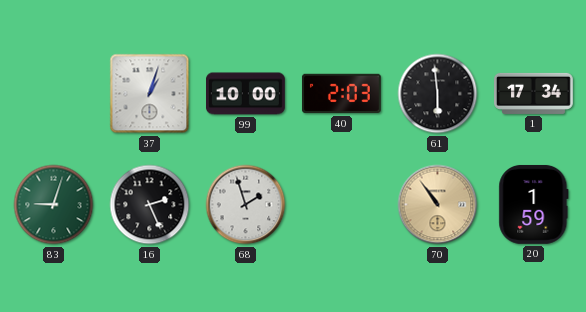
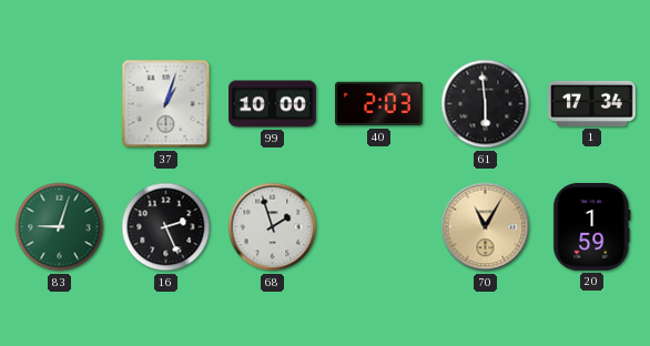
70: 10:54 -> 11:05
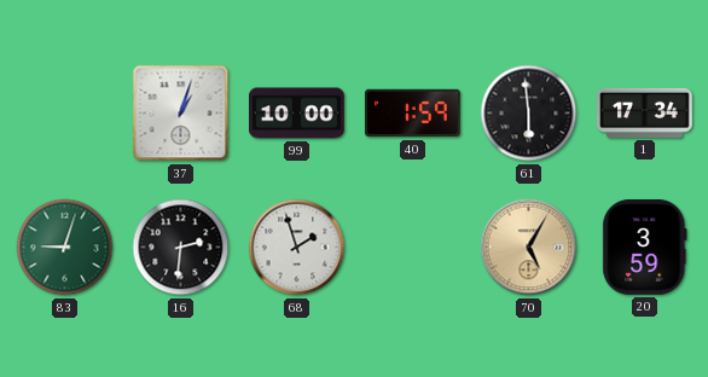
40: 2:03 -> 1:59
16: 2:26 -> 2:31
70: 11:05 -> 5:05
20: 1:59 -> 3:59
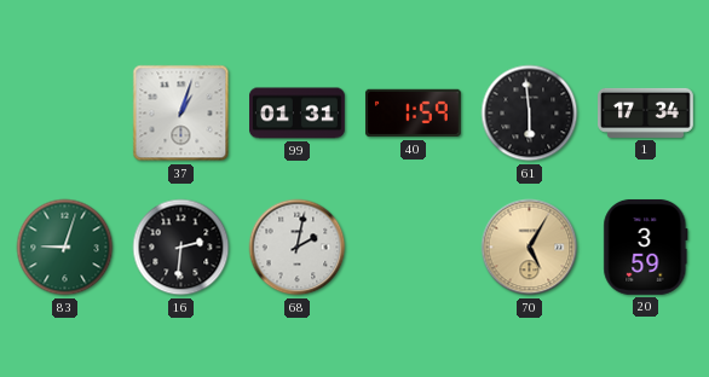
99: 10:00 -> 01:31
68: 1:57 -> 2:02
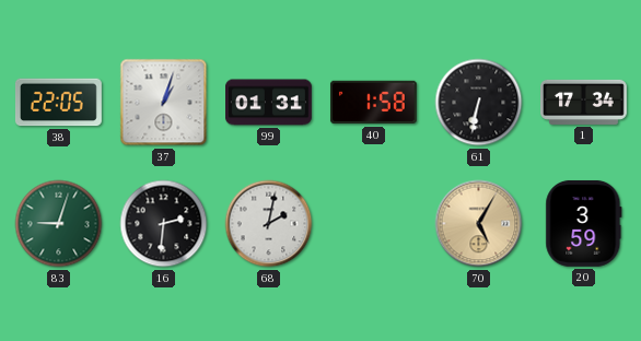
38: none -> 22:05
40: 1:59 -> 1:58
61: 5:59 -> 6:32
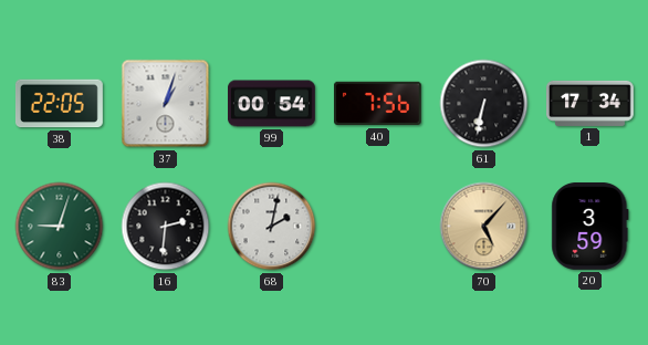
99: 01:31 -> 00:54
40: 1:58 -> 7:56
70: 5:05 -> 5:07
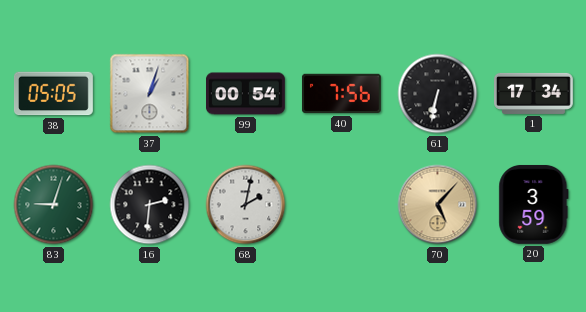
38: 22:05 -> 05:05
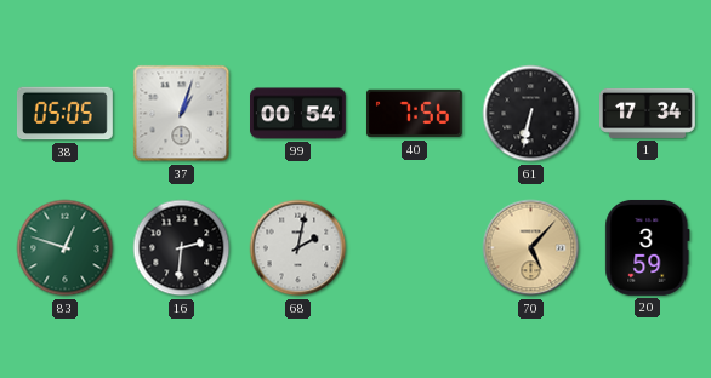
83: 9:03 -> 12:48
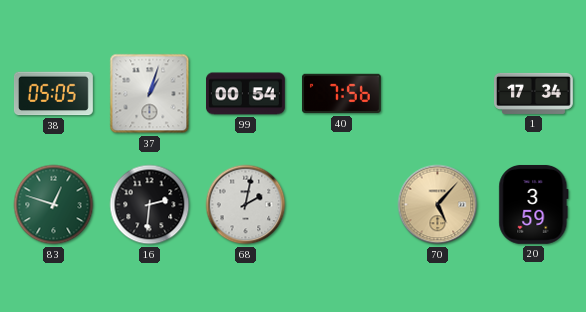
61: 6:32 -> none
